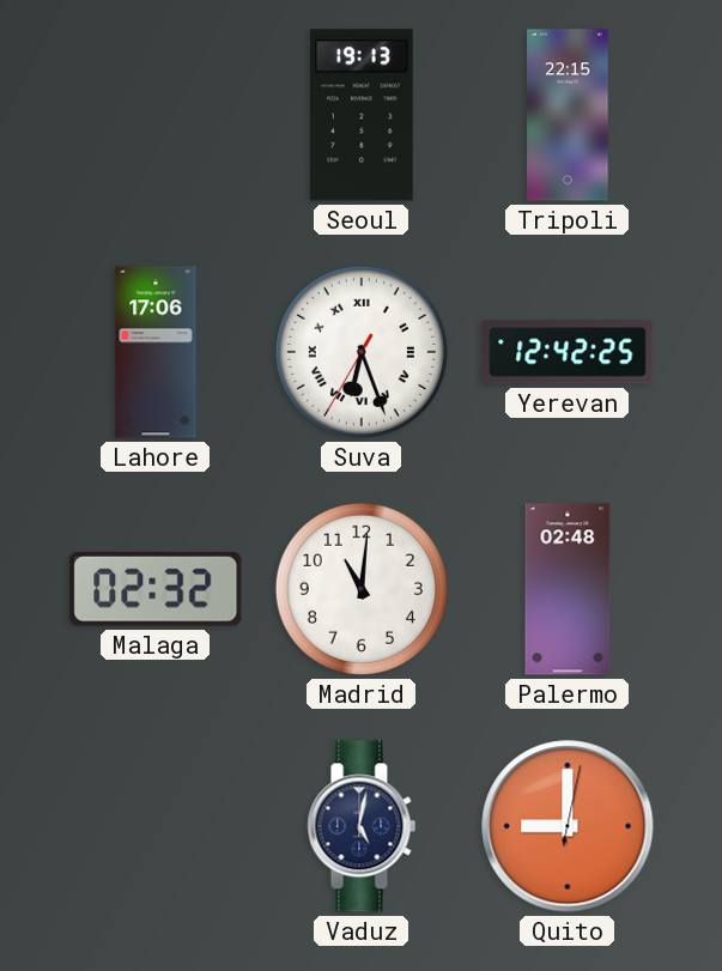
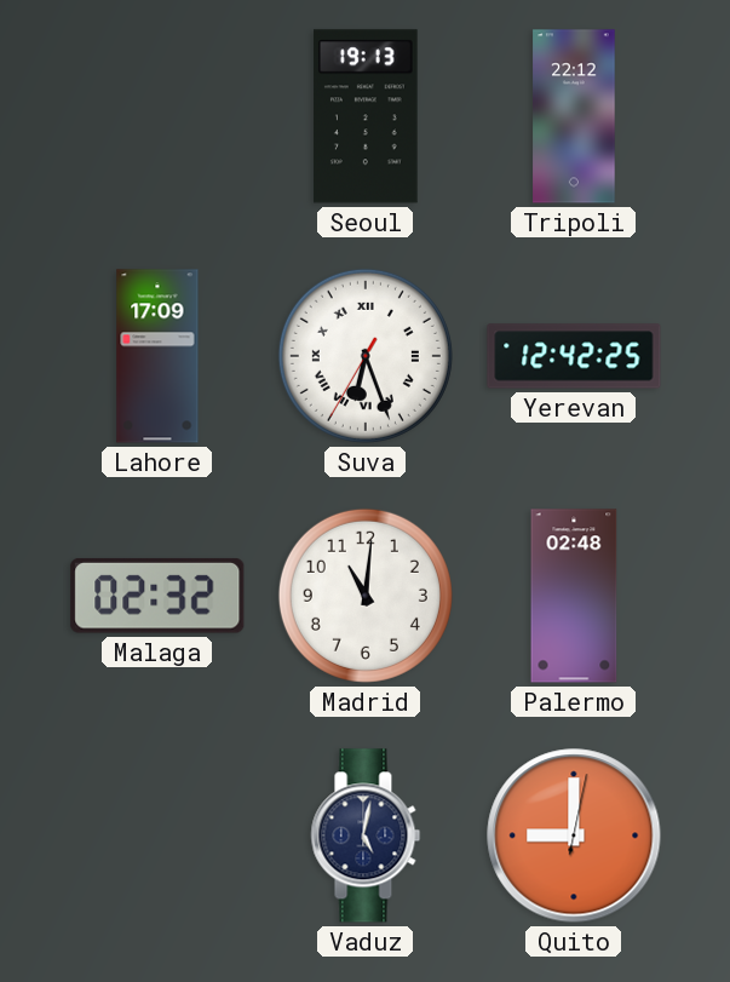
Tripoli: 22:15 -> 22:12
Lahore: 17:06 -> 17:09
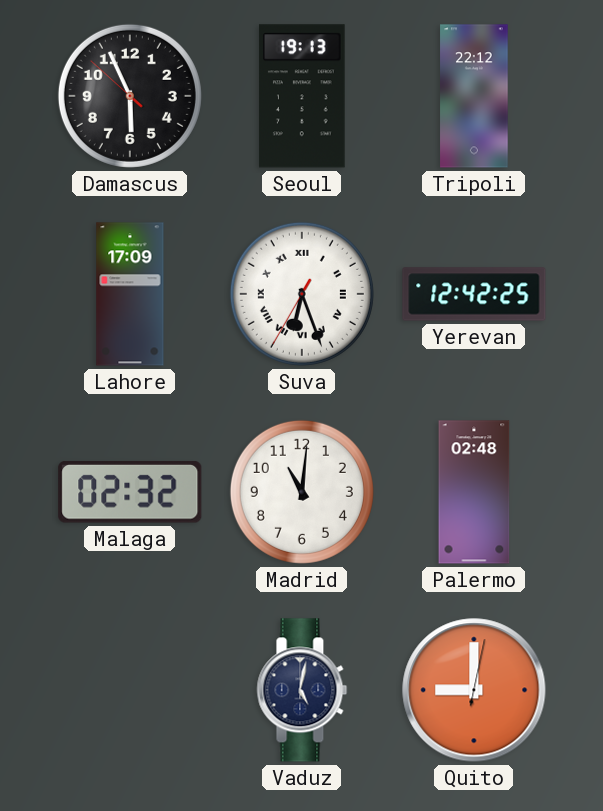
Damascus: none -> 5:55
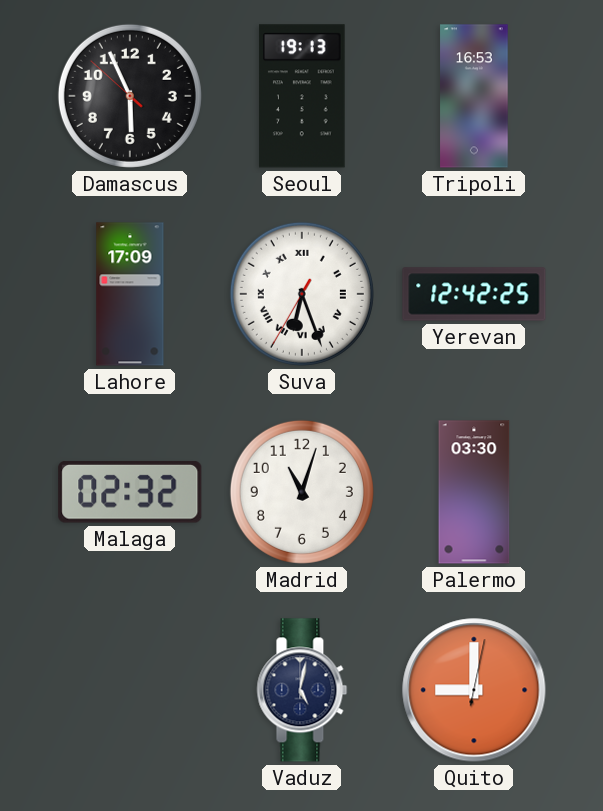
Tripoli: 22:12 -> 16:53
Madrid: 11:01 -> 11:03
Palermo: 02:48 -> 03:30
